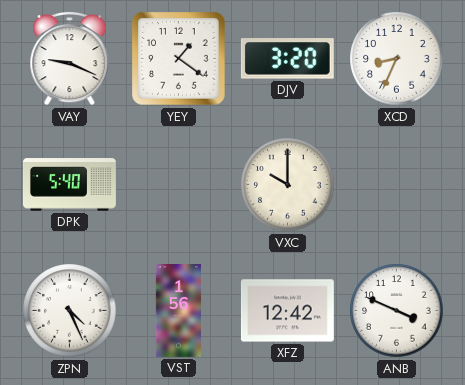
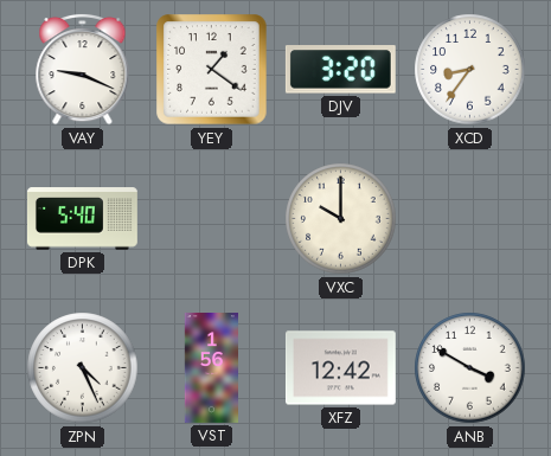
XCD: 8:34 -> 8:36
ANB: 3:49 -> 3:50
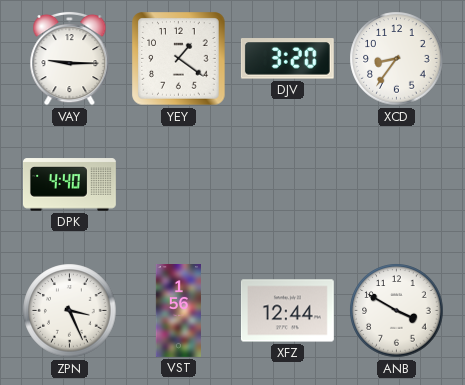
VAY: 9:19 -> 9:15
DPK: 5:40 -> 4:40
VXC: 10:00 -> none
ZPN: 4:26 -> 3:26
XFZ: 12:42 -> 12:44
